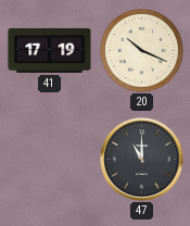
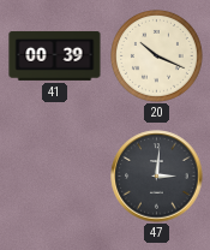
41: 17:19 -> 00:39
47: 11:00 -> 3:01
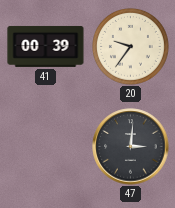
20: 10:19 -> 9:36
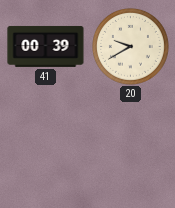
20: 9:36 -> 9:40
47: 3:01 -> none
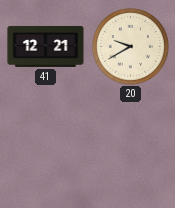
41: 00:39 -> 12:21
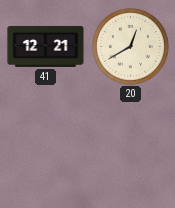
20: 9:40 -> 12:40
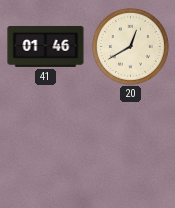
41: 12:21 -> 01:46
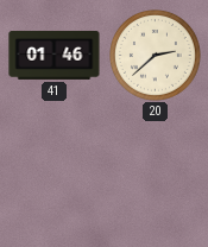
20: 12:40 -> 2:38
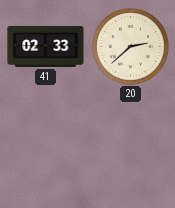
41: 01:46 -> 02:33
